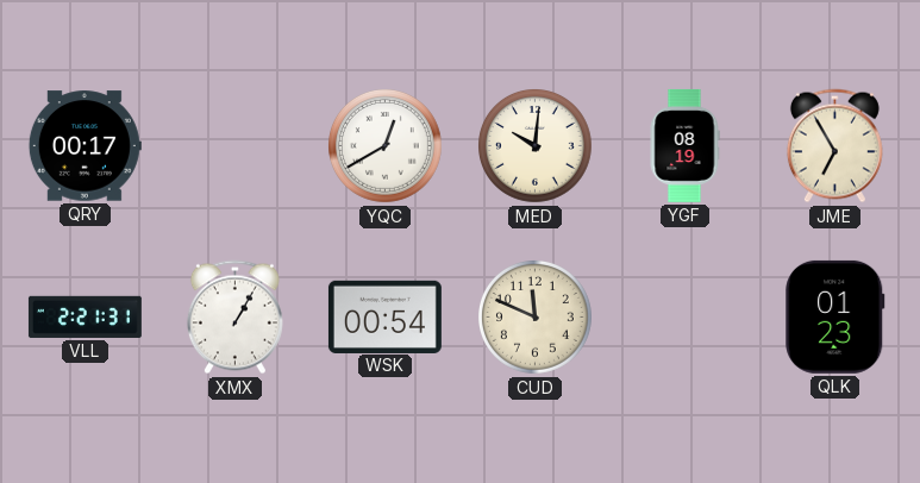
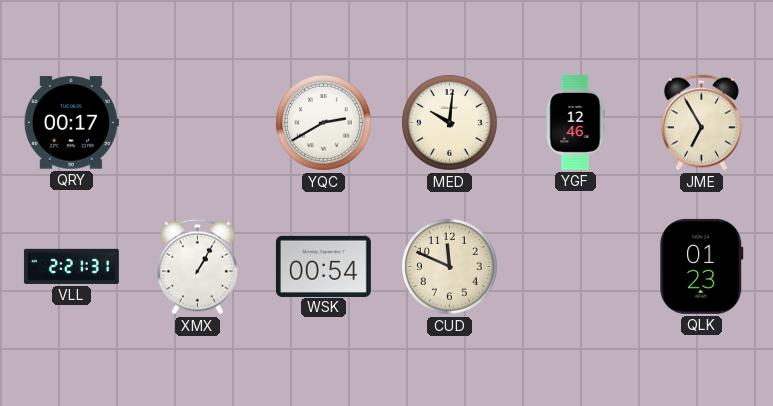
YQC: 12:40 -> 2:40
YGF: 08:19 -> 12:46
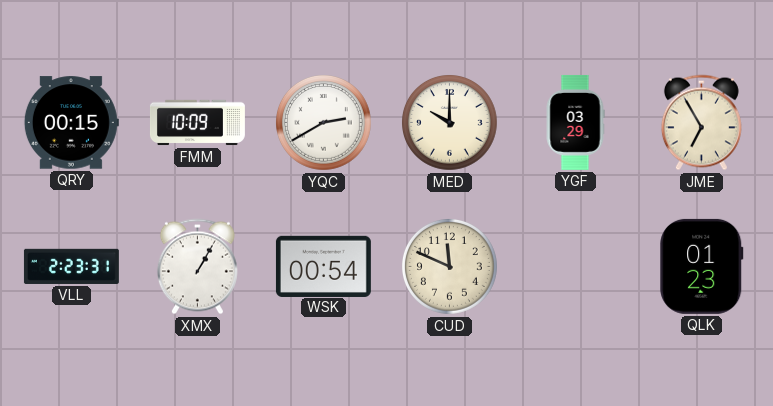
QRY: 00:17 -> 00:15
FMM: none -> 10:09
MED: 10:01 -> 10:00
YGF: 12:46 -> 03:29
VLL: 2:21 -> 2:23
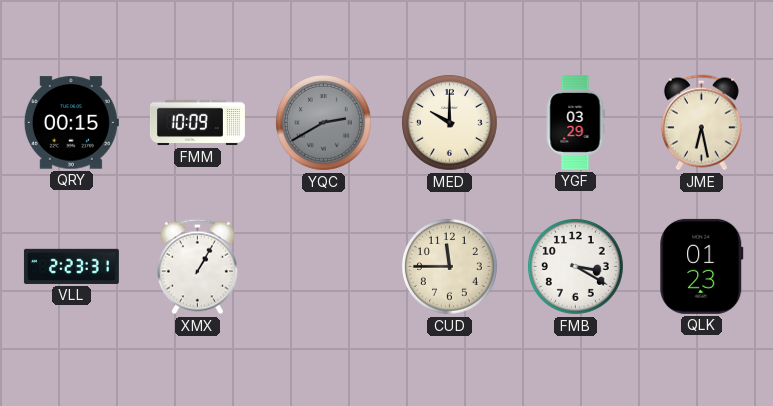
YQC dial: white -> grey
JME: 6:55 -> 6:28
WSK: 00:54 -> none
CUD: 11:49 -> 11:45
FMB: none -> 3:20
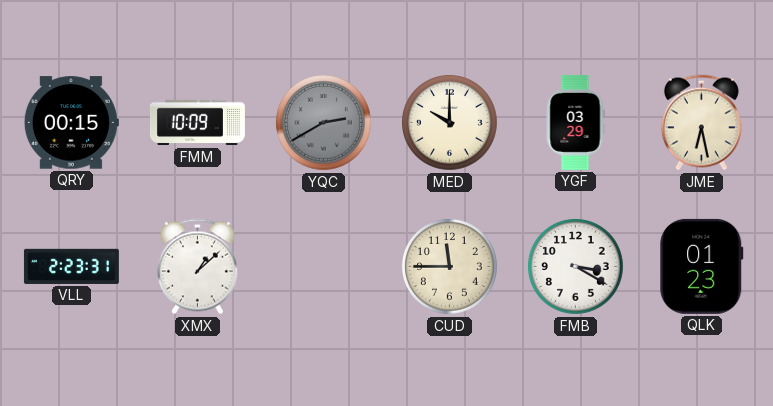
XMX: 1:05 -> 1:08
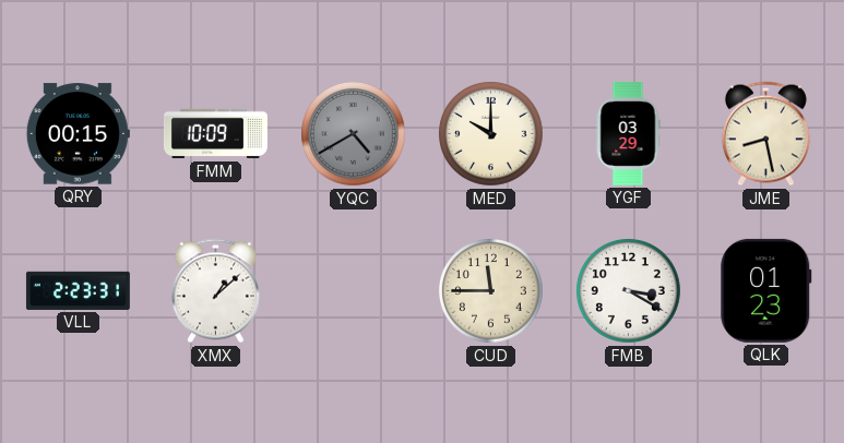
YQC: 2:40 -> 4:40
JME: 6:28 -> 8:28
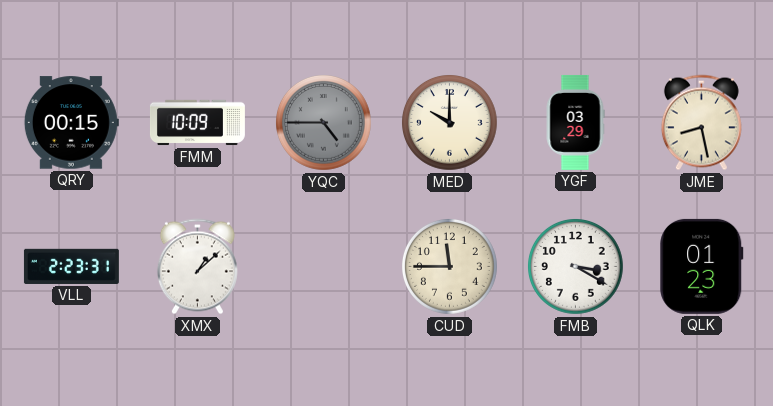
YQC: 4:40 -> 4:45
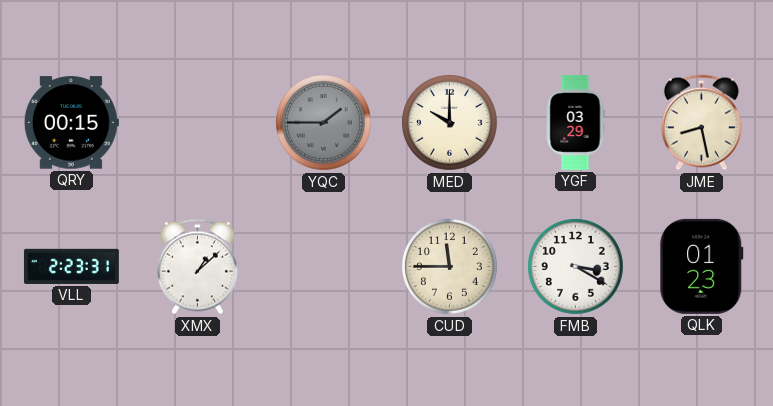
FMM: 10:09 -> none
YQC: 4:45 -> 1:45
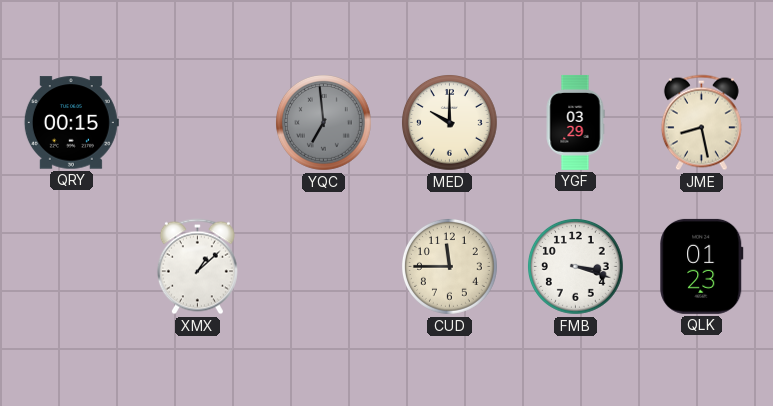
YQC: 1:45 -> 6:59
VLL: 2:23 -> none
FMB: 3:20 -> 3:18
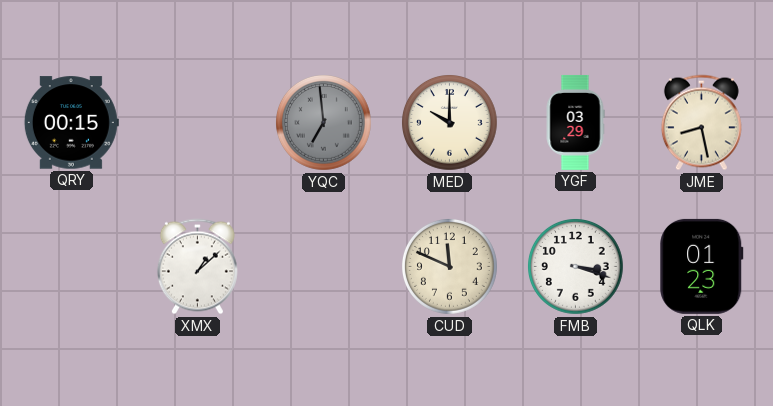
CUD: 11:45 -> 11:49
